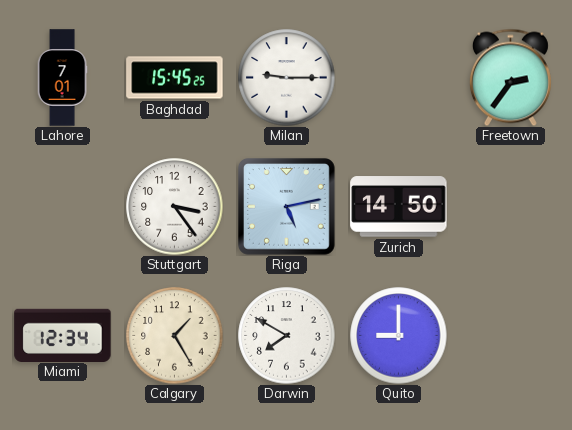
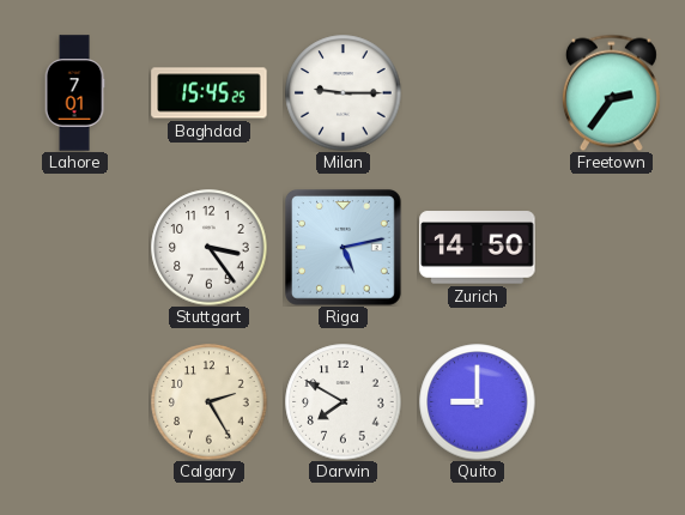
Miami: 12:34 -> none
Calgary: 1:25 -> 2:25
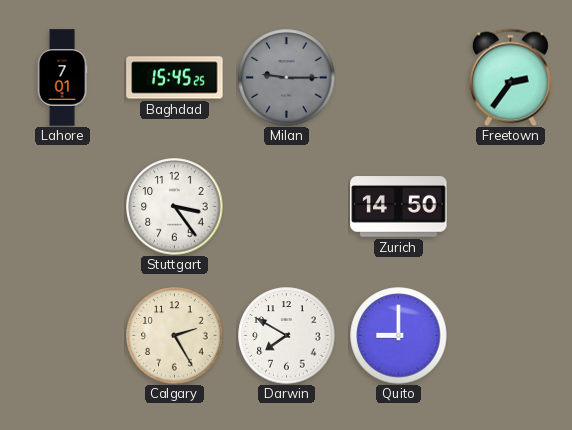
Milan dial: white -> grey
Riga: 5:13 -> none
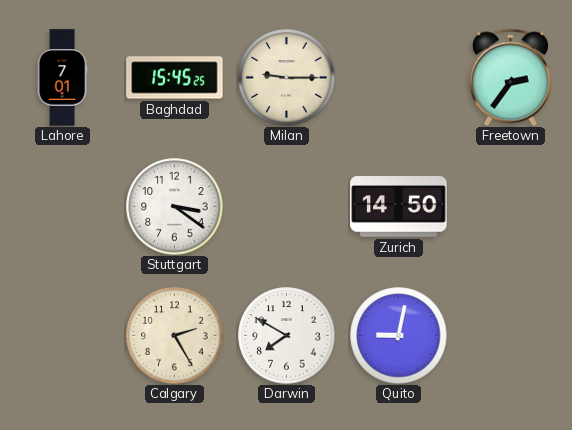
Milan dial: grey -> cream
Stuttgart: 3:24 -> 3:21
Quito: 9:00 -> 9:02
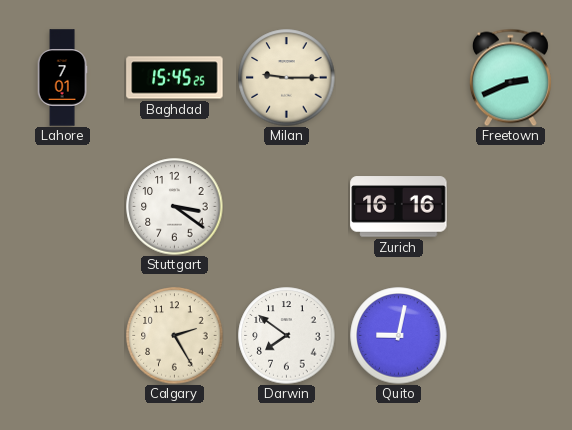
Freetown: 2:36 -> 2:41
Zurich: 14:50 -> 16:16
Darwin: 7:50 -> 7:51
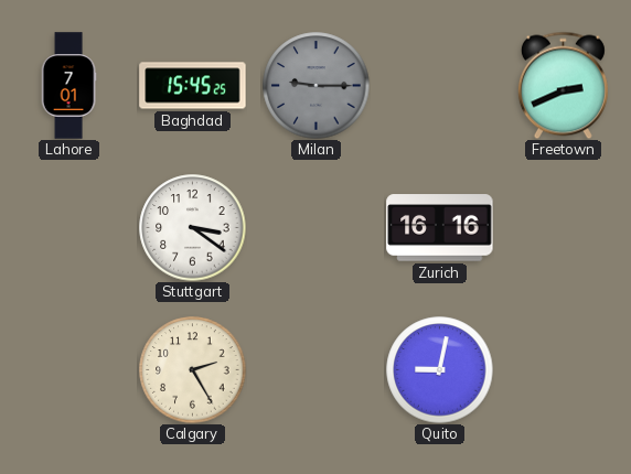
Milan dial: cream -> grey
Darwin: 7:51 -> none
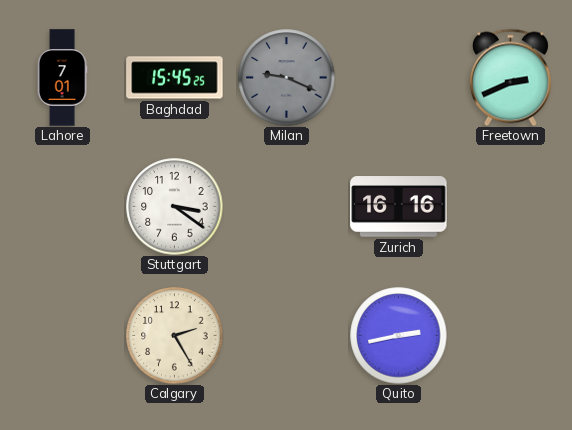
Milan: 9:15 -> 9:19
Quito: 9:02 -> 2:43
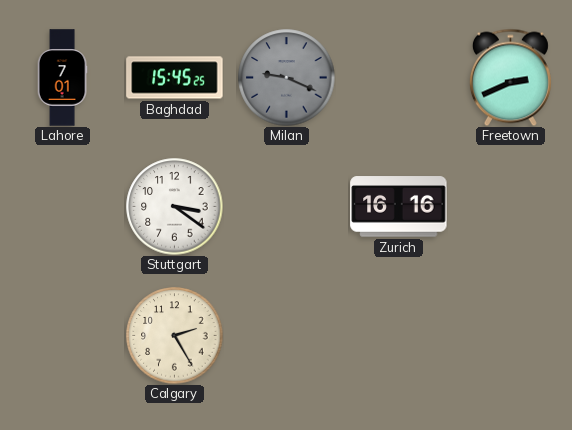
Quito: 2:43 -> none
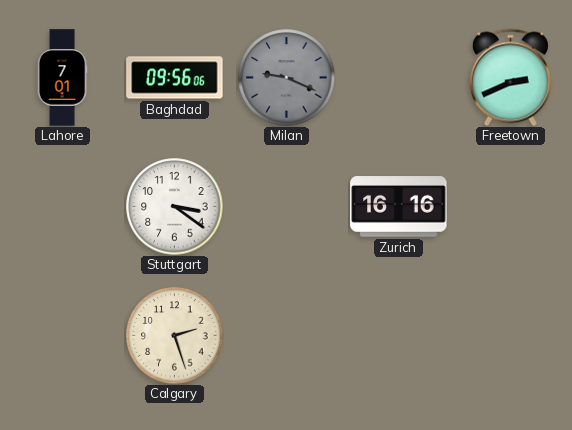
Baghdad: 15:45 -> 09:56
Calgary: 2:25 -> 2:27
